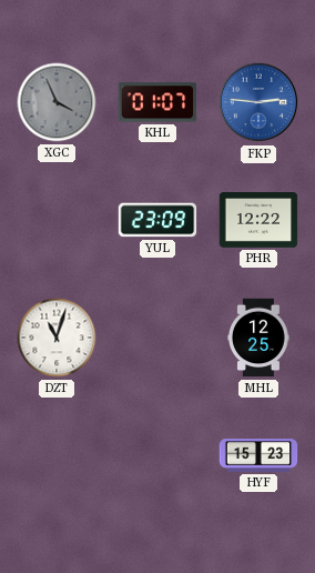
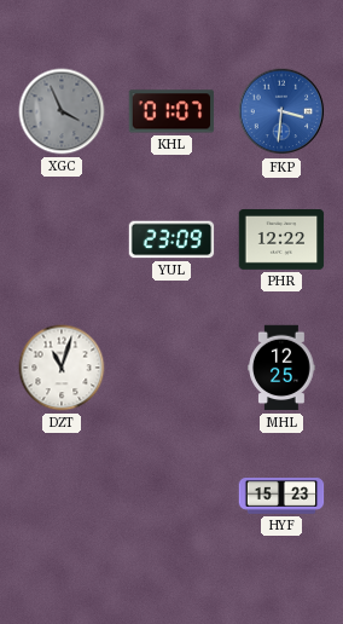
FKP: 2:46 -> 3:31
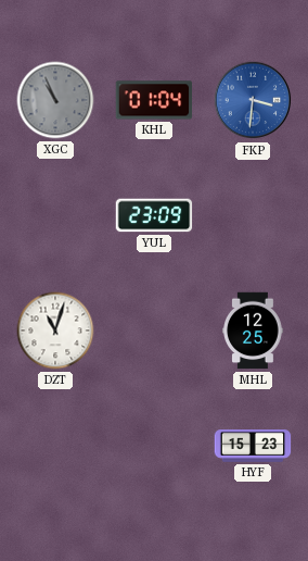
XGC: 3:56 -> 10:56
KHL: 01:07 -> 01:04
PHR: 12:22 -> none
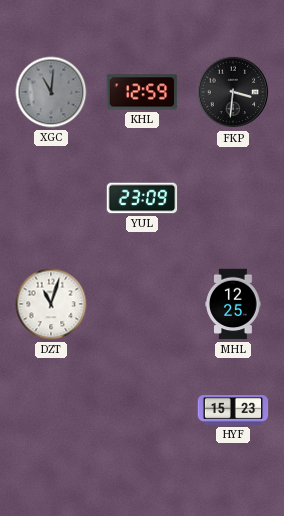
XGC: 10:56 -> 11:01
KHL: 01:04 -> 12:59
FKP dial: blue -> black
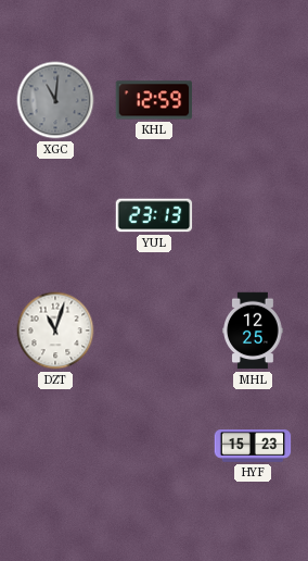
FKP: 3:31 -> none
YUL: 23:09 -> 23:13
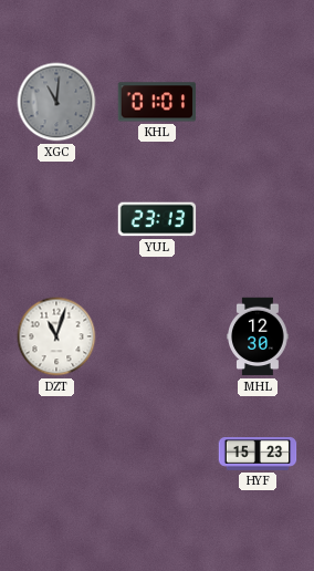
KHL: 12:59 -> 01:01
MHL: 12:25 -> 12:30
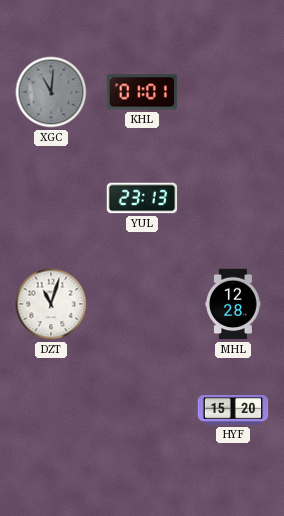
MHL: 12:30 -> 12:28
HYF: 15:23 -> 15:20
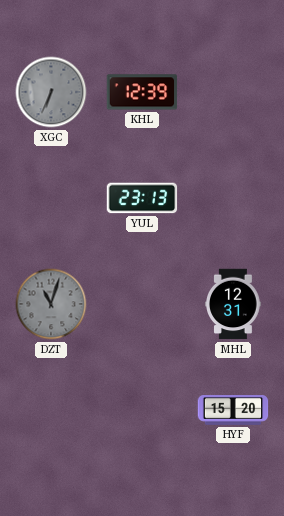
XGC: 11:01 -> 6:34
KHL: 01:01 -> 12:39
DZT dial: white -> grey
MHL: 12:28 -> 12:31
